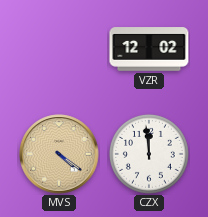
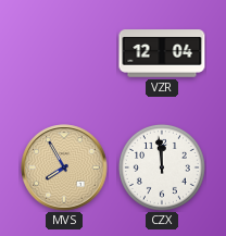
VZR: 12:02 -> 12:04
MVS: 4:21 -> 7:55
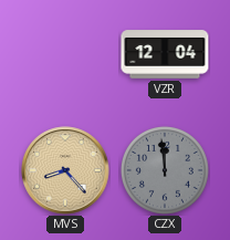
MVS: 7:55 -> 8:23
CZX dial: white -> grey
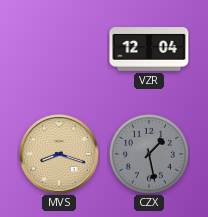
MVS: 8:23 -> 8:18
CZX: 11:59 -> 1:28
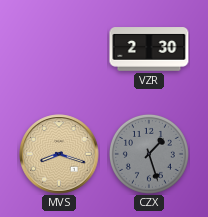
VZR: 12:04 -> 2:30
CZX: 1:28 -> 1:27
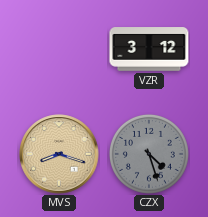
VZR: 2:30 -> 3:12
CZX: 1:27 -> 4:27
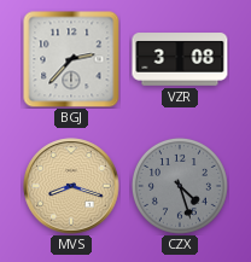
BGJ: none -> 2:37
VZR: 3:12 -> 3:08
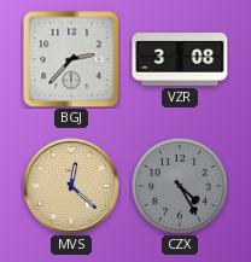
MVS: 8:18 -> 12:22
CZX: 4:27 -> 4:25
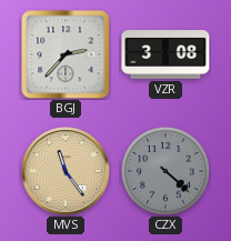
MVS: 12:22 -> 11:24
CZX: 4:25 -> 4:22
